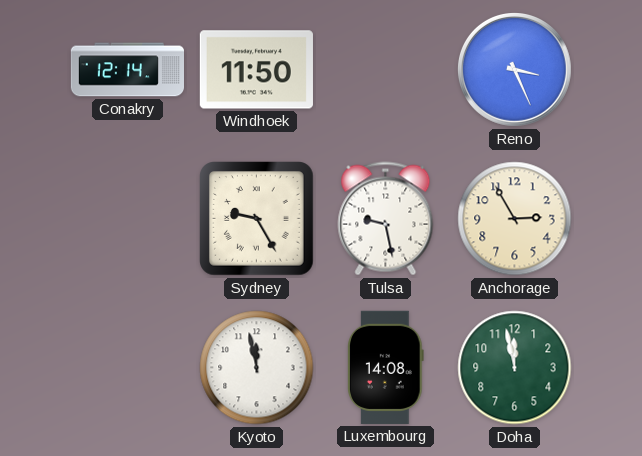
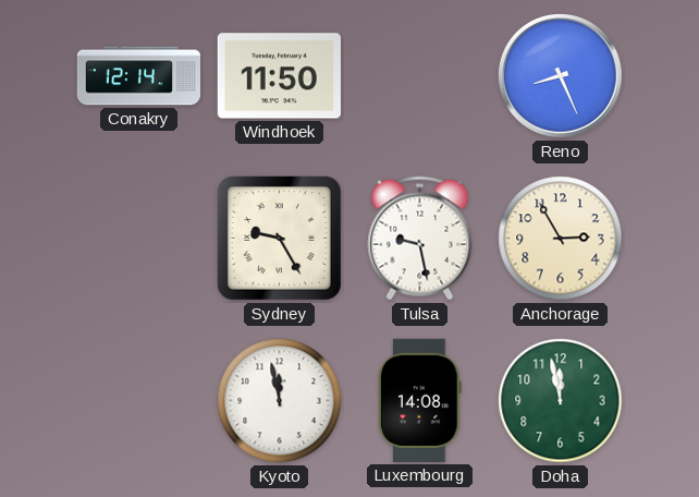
Reno: 3:26 -> 8:26
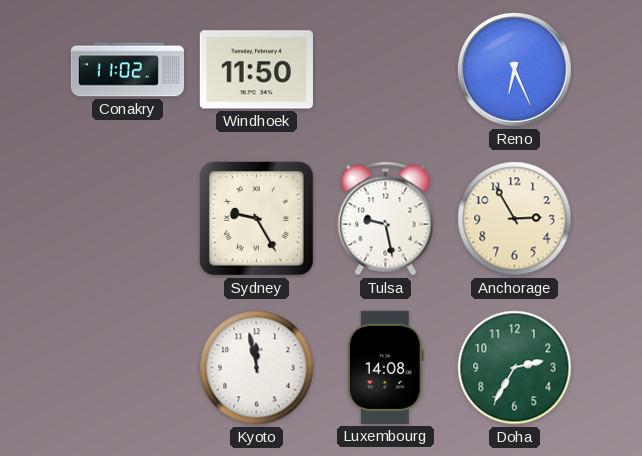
Conakry: 12:14 -> 11:02
Reno: 8:26 -> 6:26
Doha: 11:58 -> 2:35
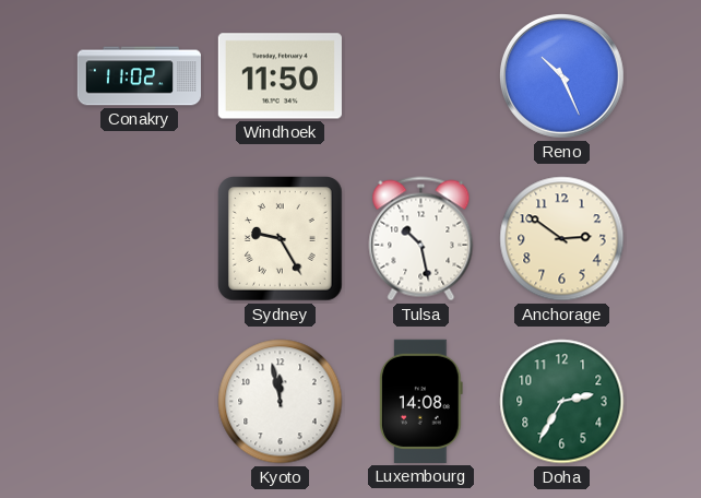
Reno: 6:26 -> 10:26
Tulsa: 9:28 -> 10:28
Anchorage: 2:55 -> 2:51
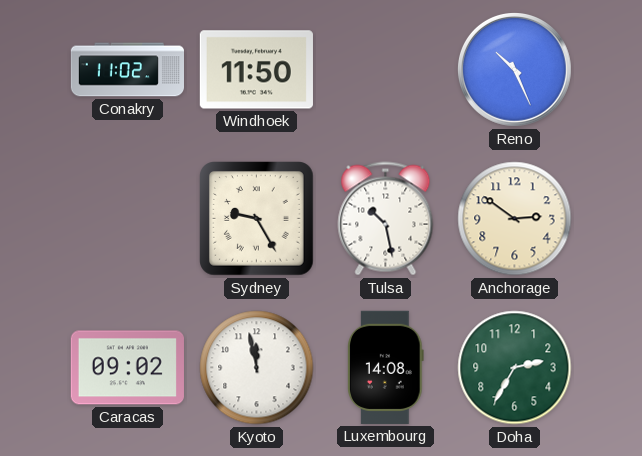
Caracas: none -> 09:02
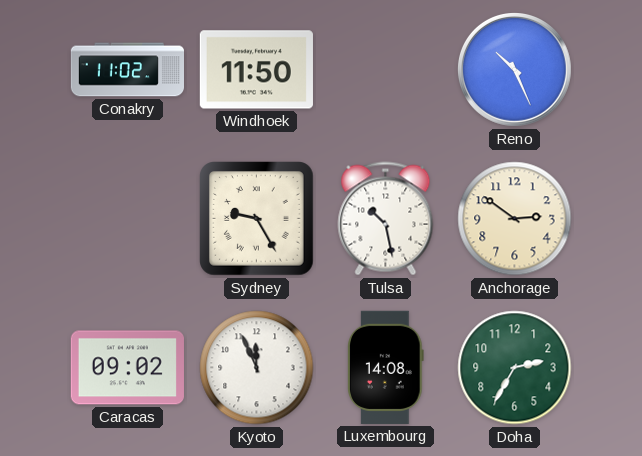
Kyoto: 11:58 -> 11:56
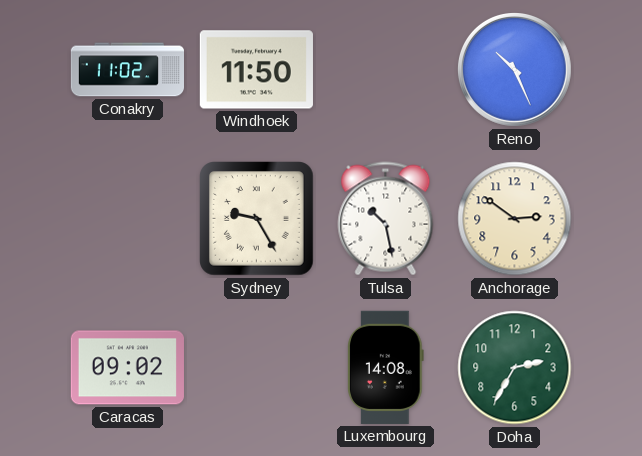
Kyoto: 11:56 -> none
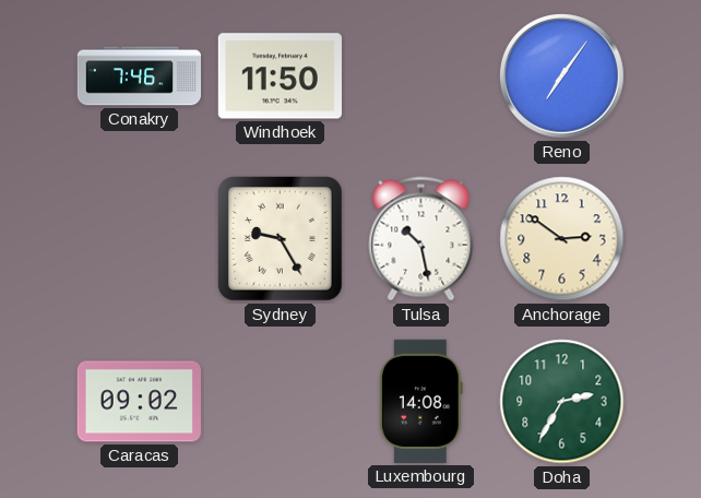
Conakry: 11:02 -> 7:46
Reno: 10:26 -> 7:06
